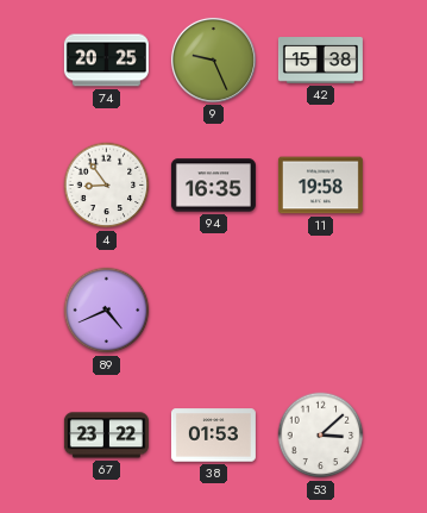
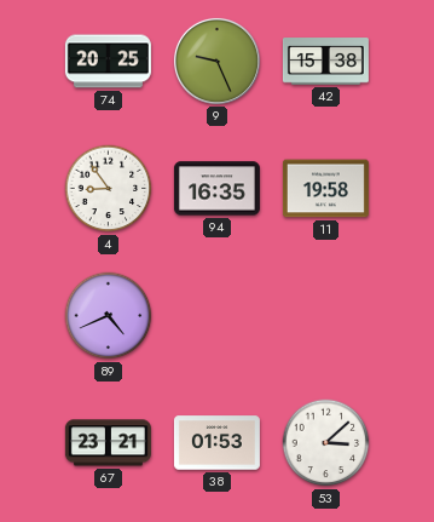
67: 23:22 -> 23:21
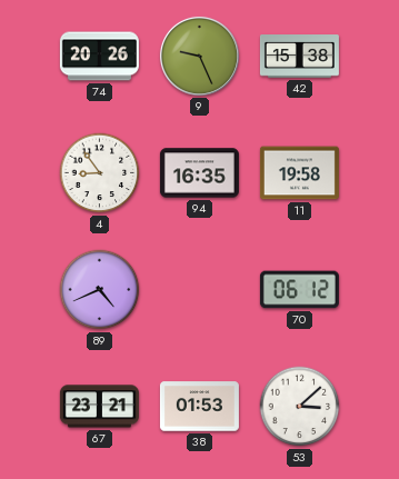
74: 20:25 -> 20:26
70: none -> 06:12
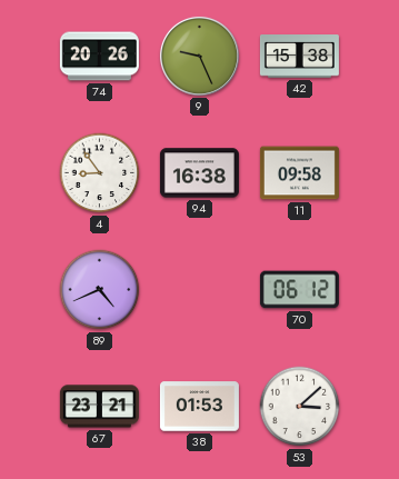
94: 16:35 -> 16:38
11: 19:58 -> 09:58
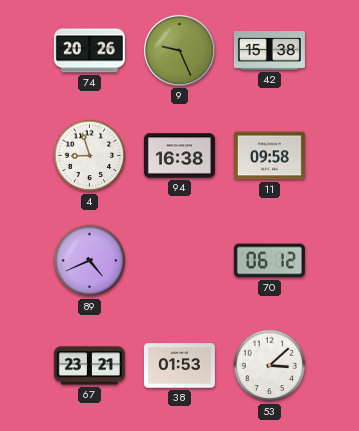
4: 8:54 -> 8:57
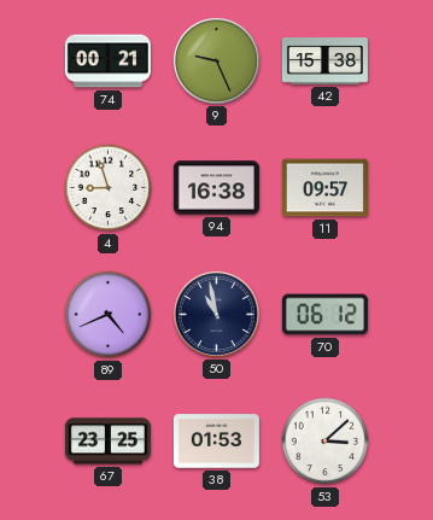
74: 20:26 -> 00:21
11: 09:58 -> 09:57
50: none -> 10:58
67: 23:21 -> 23:25
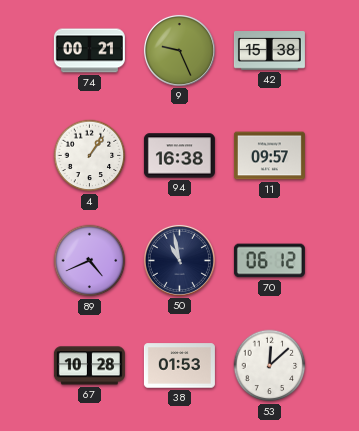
4: 8:57 -> 1:06
67: 23:25 -> 10:28
53: 3:08 -> 12:08
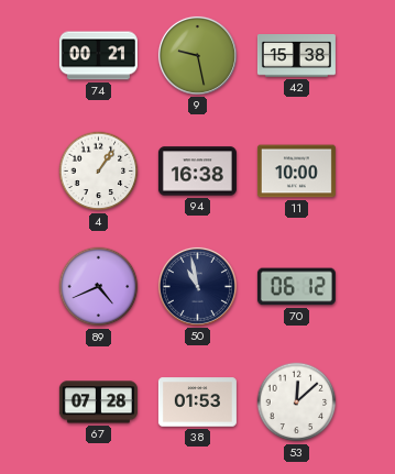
9: 9:26 -> 9:28
11: 09:57 -> 10:00
67: 10:28 -> 07:28
